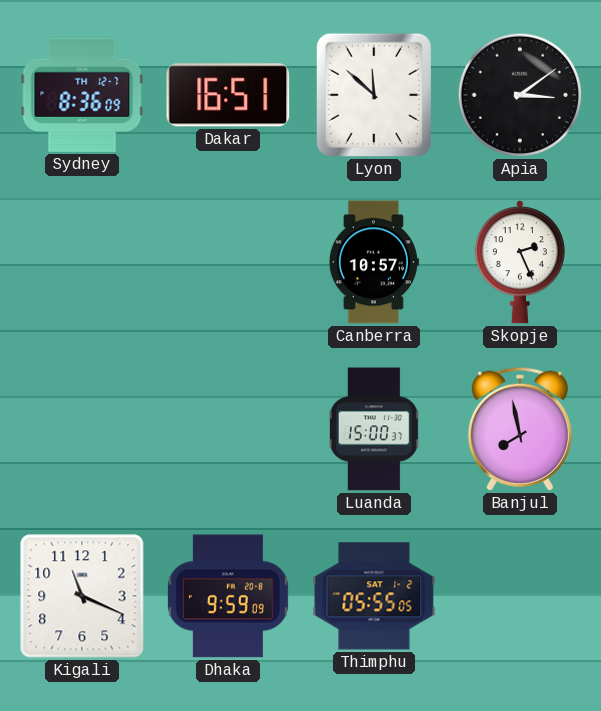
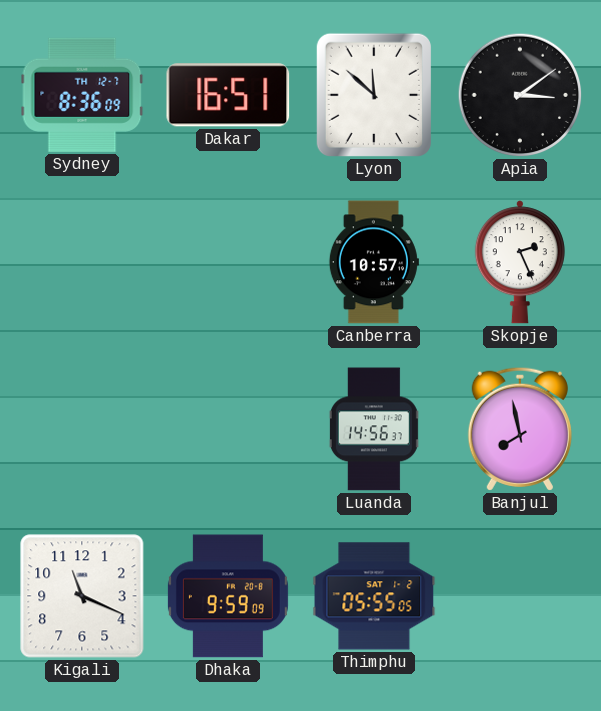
Luanda: 15:00 -> 14:56
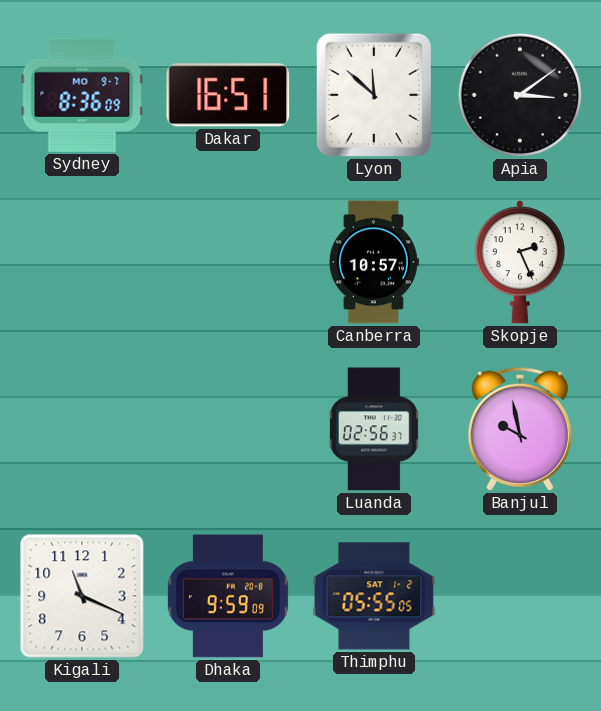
Sydney date: TH 12-7 -> MO 9-7
Luanda: 14:56 -> 02:56
Banjul: 7:58 -> 9:58
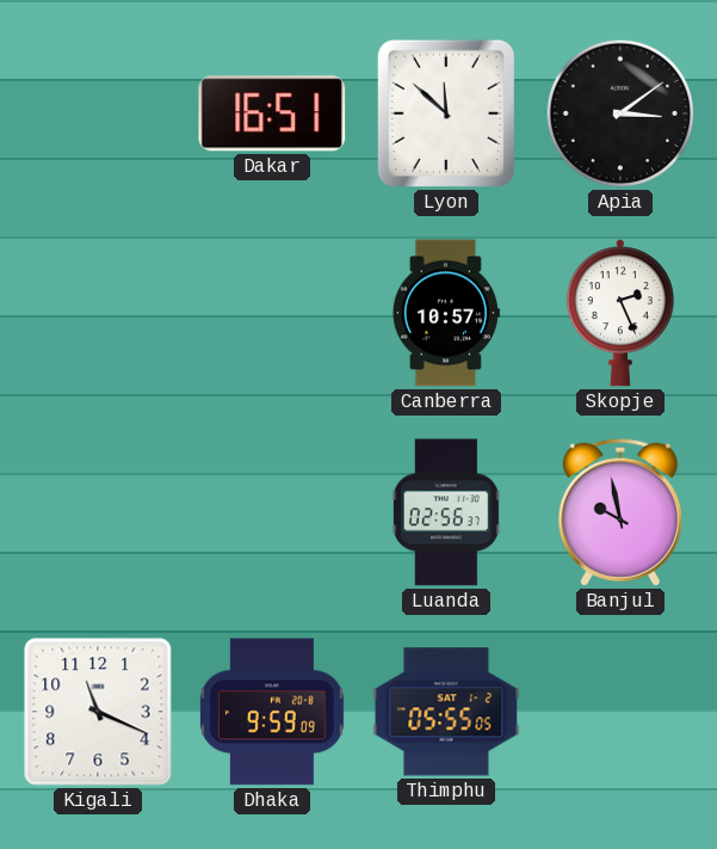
Sydney: 8:36 -> none
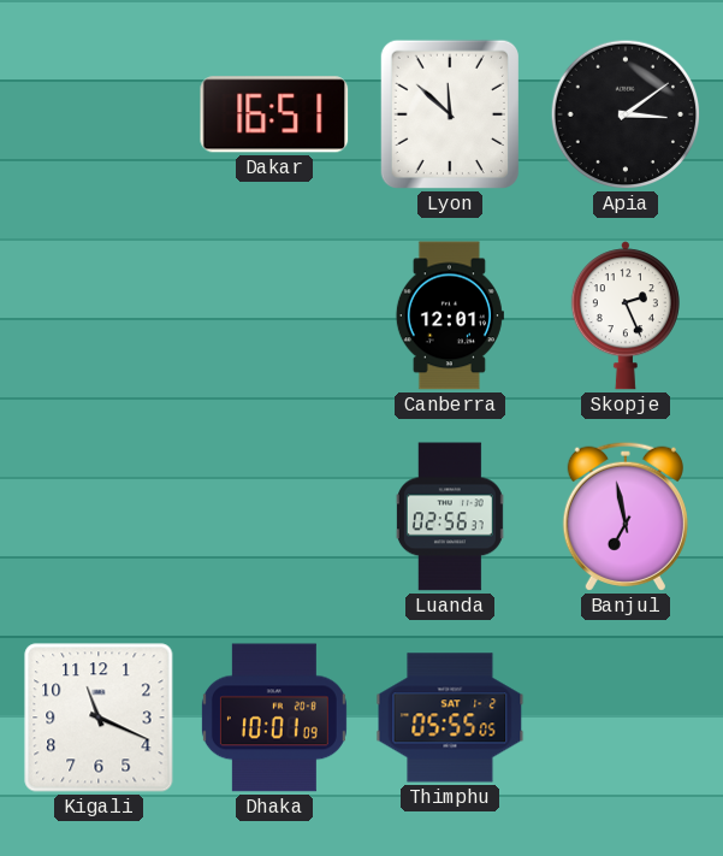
Canberra: 10:57 -> 12:01
Banjul: 9:58 -> 6:58
Dhaka: 9:59 -> 10:01
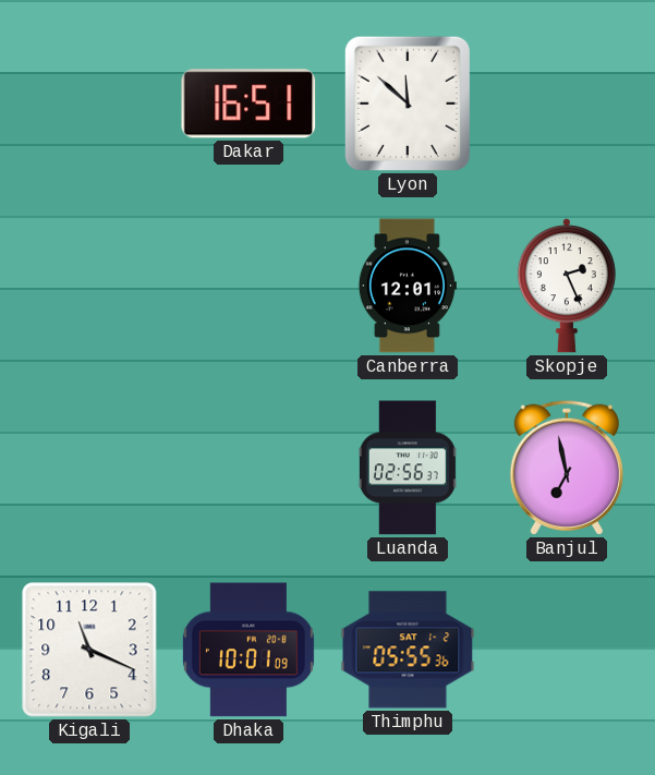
Apia: 3:09 -> none
Thimphu: 05:55:05 -> 05:55:36
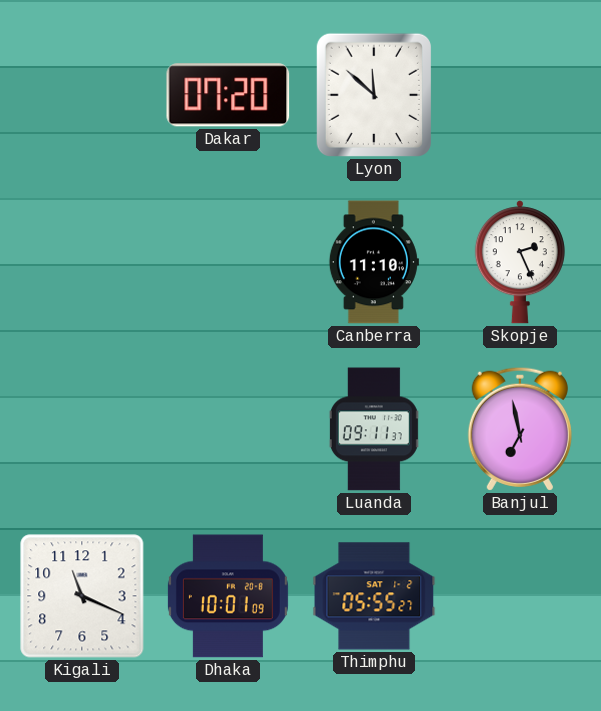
Dakar: 16:51 -> 07:20
Canberra: 12:01 -> 11:10
Luanda: 02:56 -> 09:11
Thimphu: 05:55:36 -> 05:55:27
